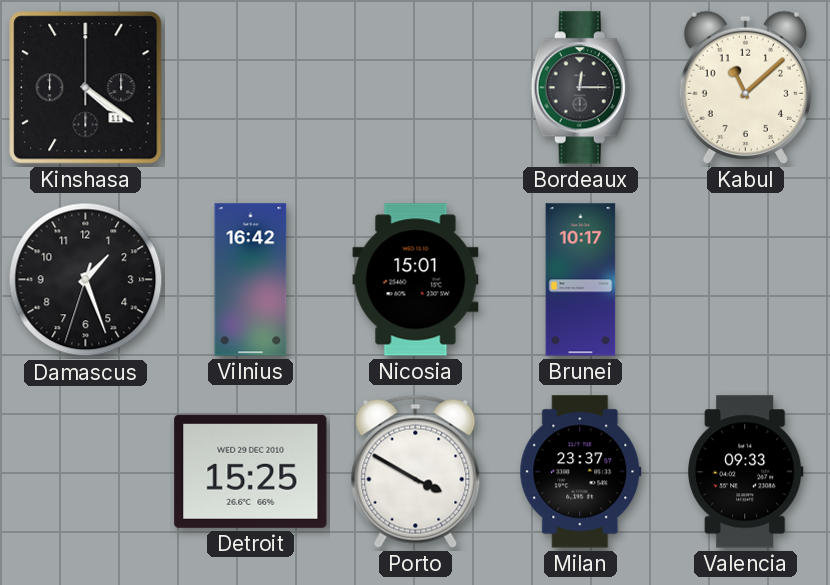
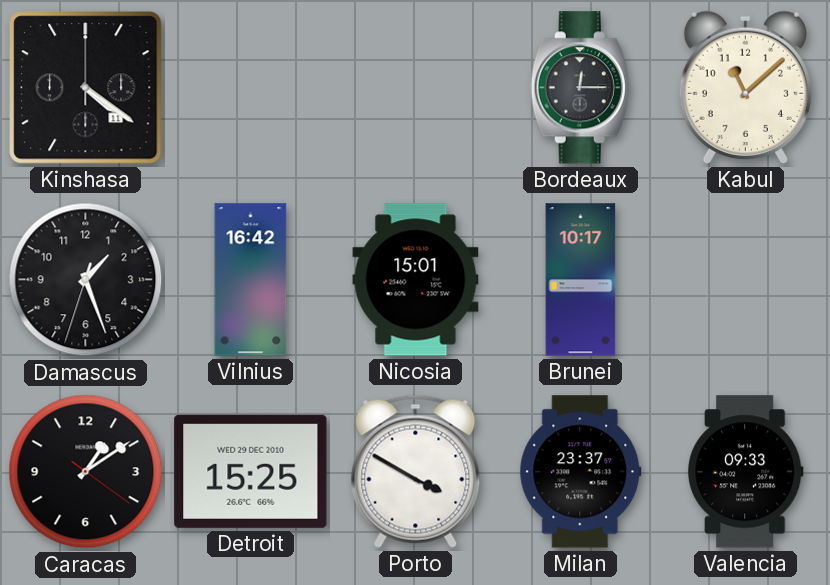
Caracas: none -> 1:09
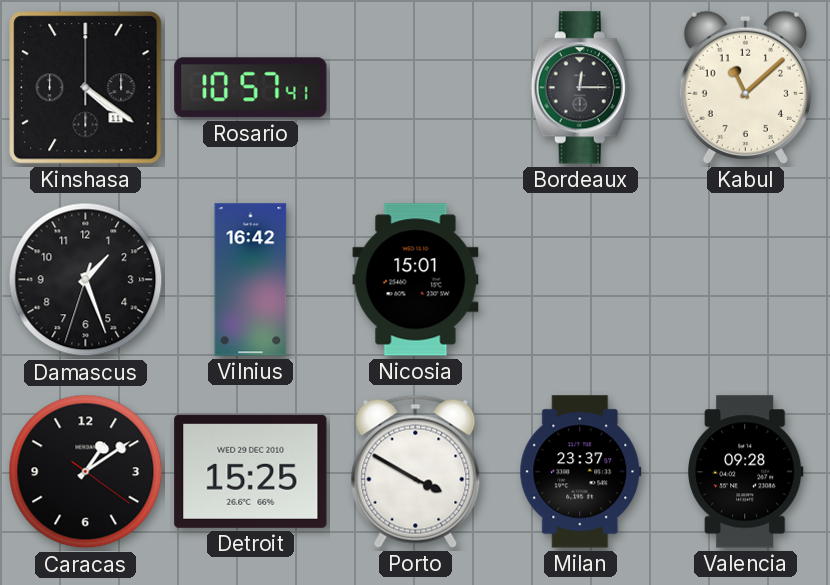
Rosario: none -> 10:57
Brunei: 10:17 -> none
Valencia: 09:33 -> 09:28
